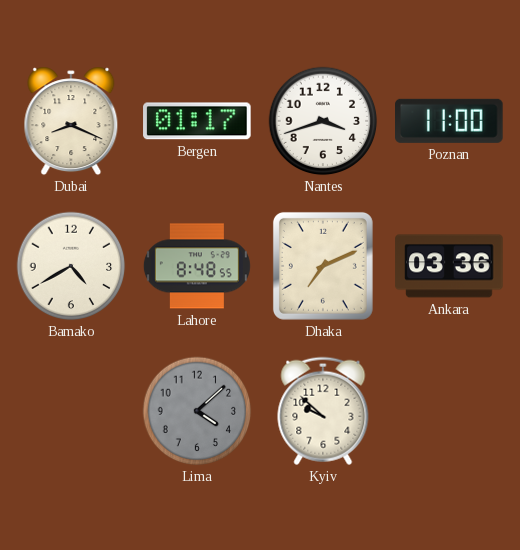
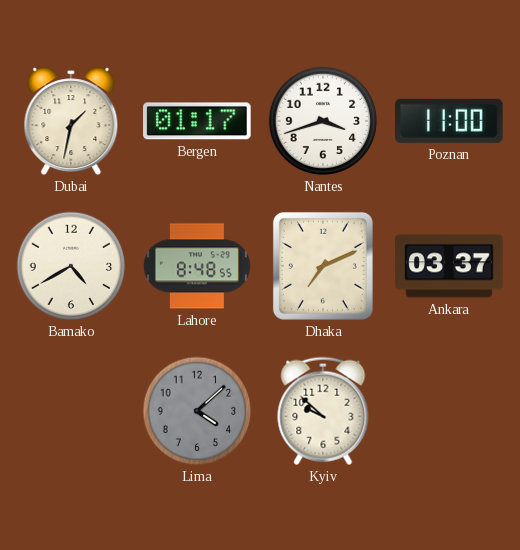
Dubai: 8:19 -> 1:32
Ankara: 03:36 -> 03:37
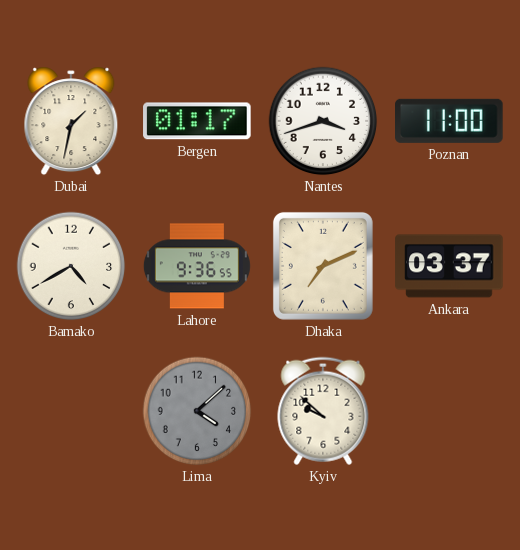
Lahore: 8:48 -> 9:36
